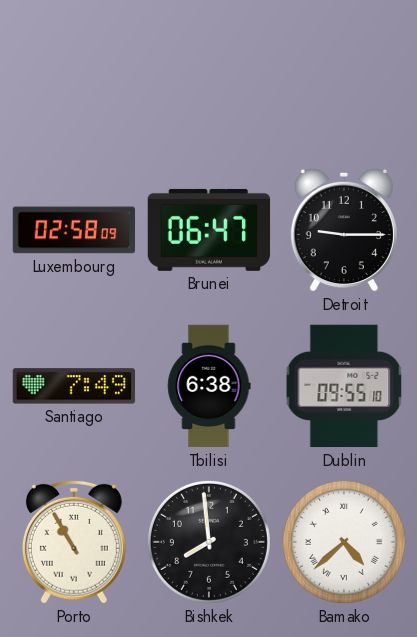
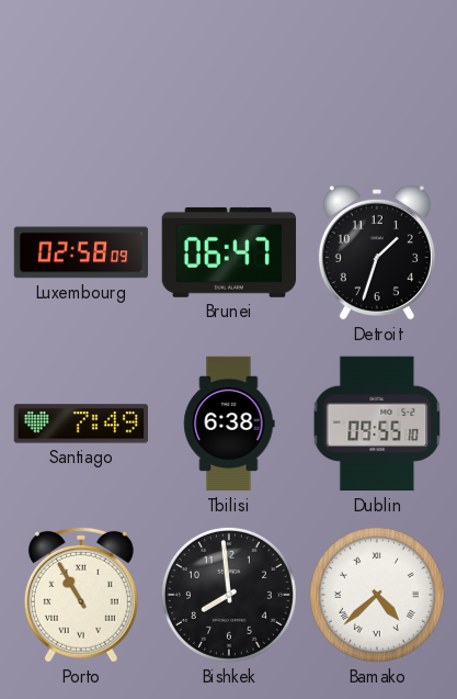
Detroit: 9:15 -> 1:33
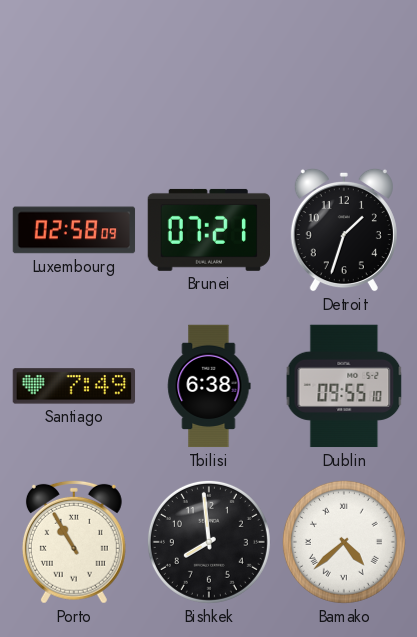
Brunei: 06:47 -> 07:21
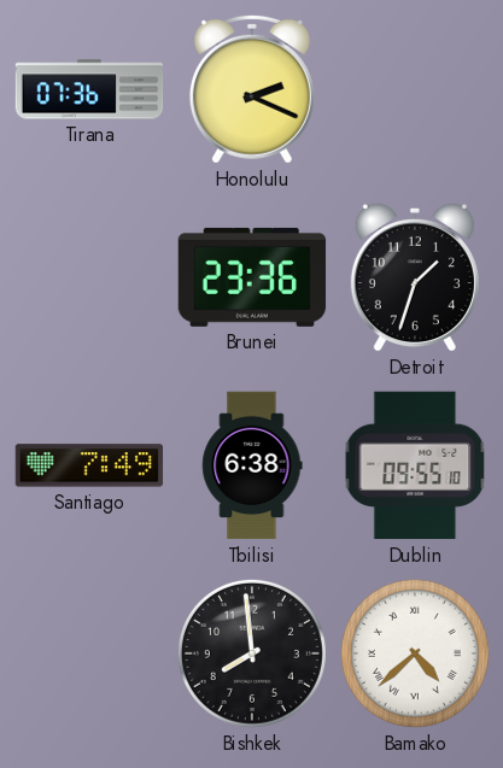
Tirana: none -> 07:36
Honolulu: none -> 2:19
Luxembourg: 02:58 -> none
Brunei: 07:21 -> 23:36
Porto: 10:55 -> none
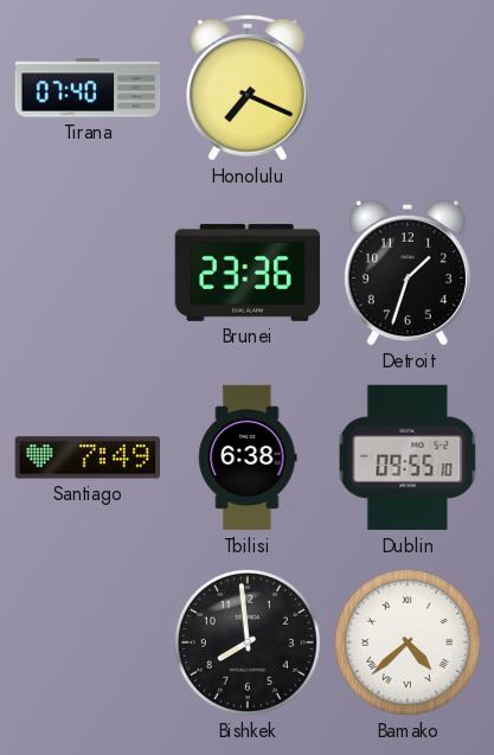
Tirana: 07:36 -> 07:40
Honolulu: 2:19 -> 7:19
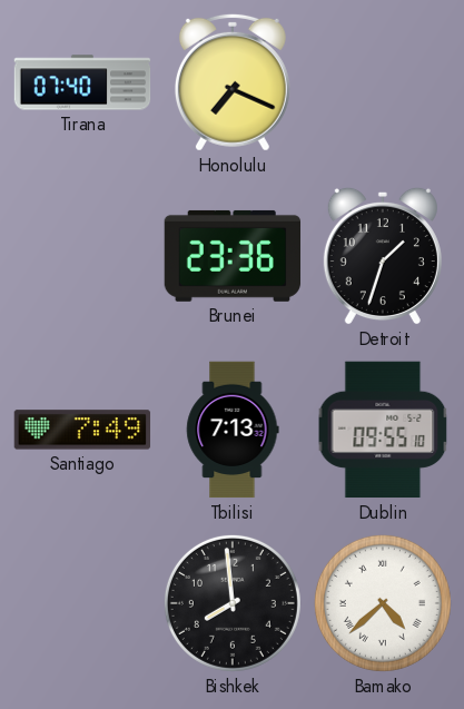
Tbilisi: 6:38 -> 7:13
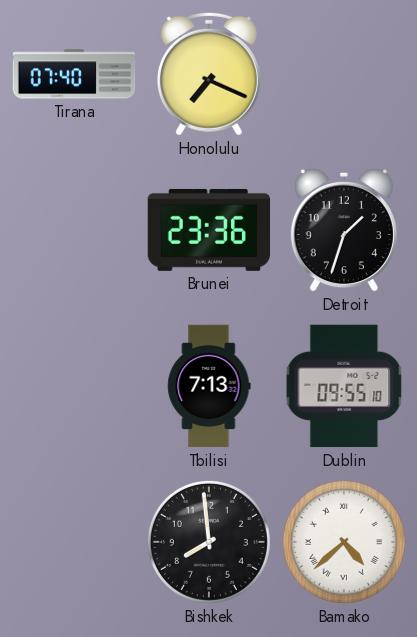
Santiago: 7:49 -> none
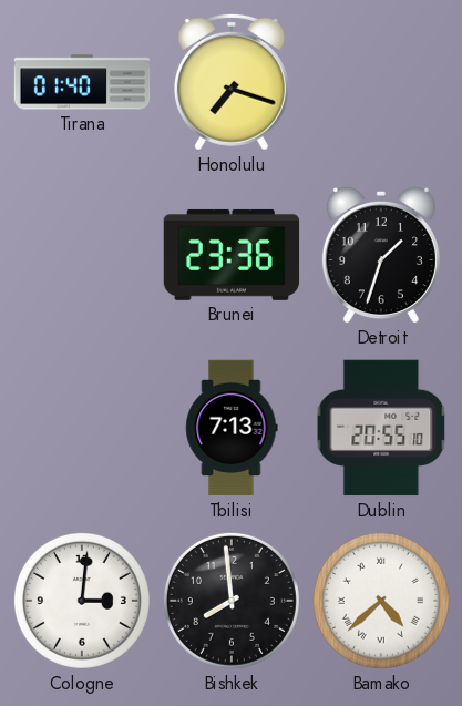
Tirana: 07:40 -> 01:40
Honolulu: 7:19 -> 7:18
Dublin: 09:55 -> 20:55
Cologne: none -> 3:01
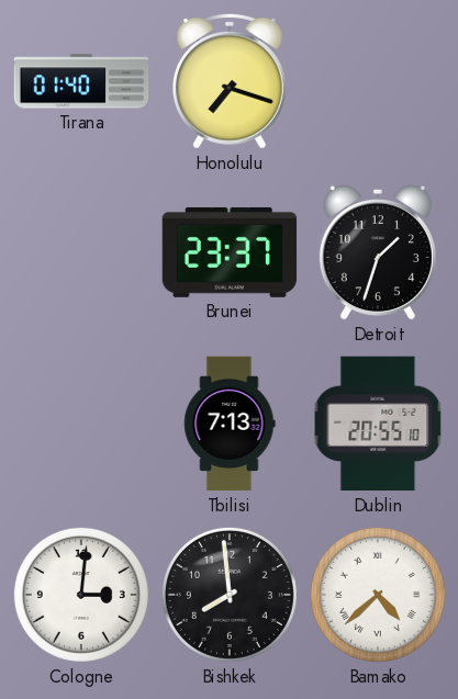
Brunei: 23:36 -> 23:37
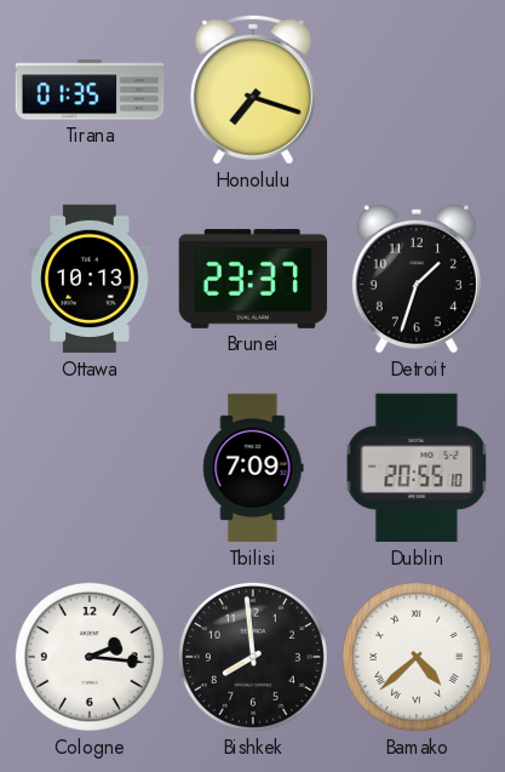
Tirana: 01:40 -> 01:35
Ottawa: none -> 10:13
Tbilisi: 7:13 -> 7:09
Cologne: 3:01 -> 2:16
